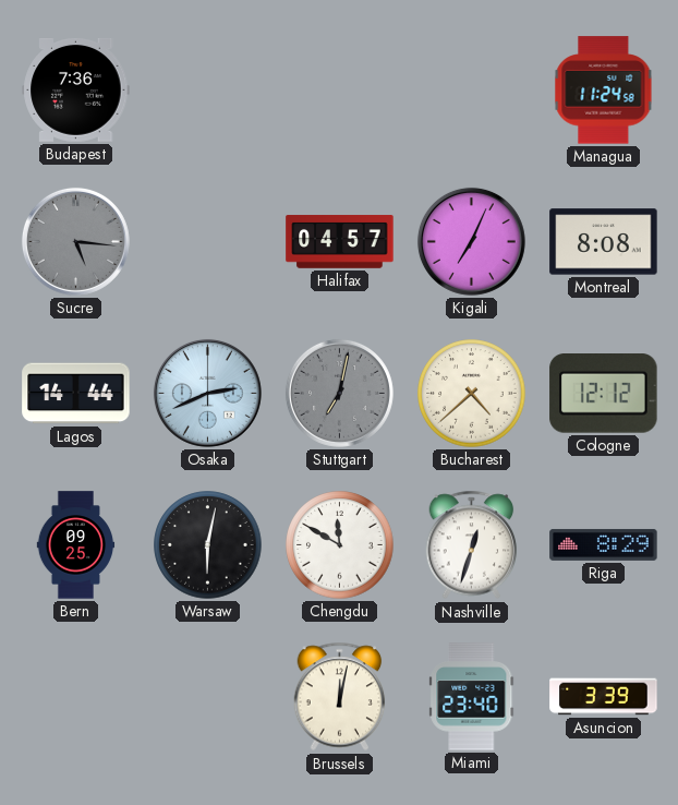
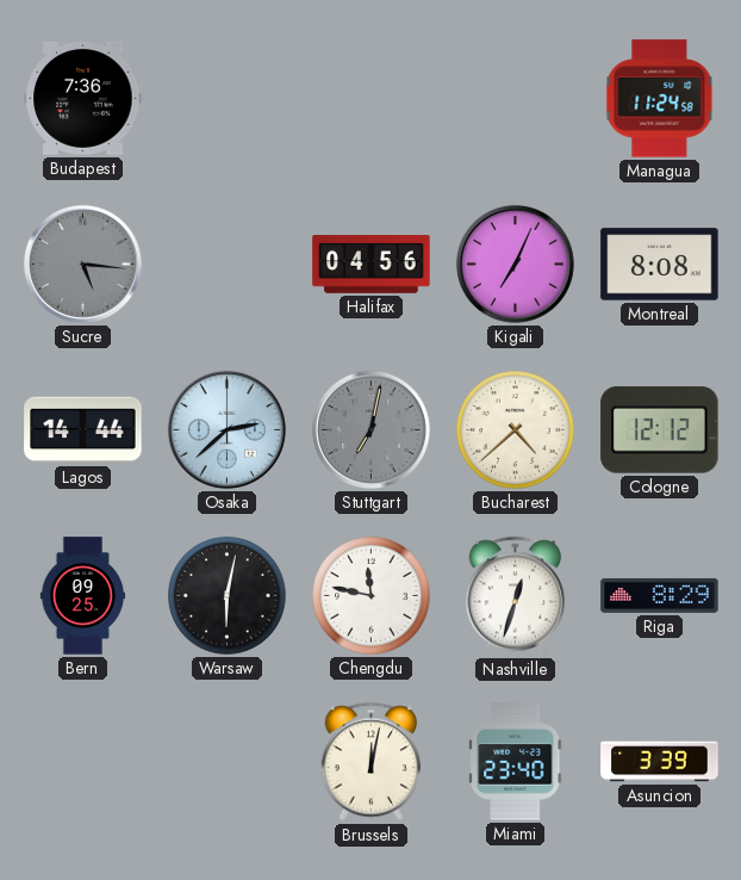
Halifax: 04:57 -> 04:56
Osaka: 2:41 -> 2:38
Chengdu: 11:50 -> 11:47
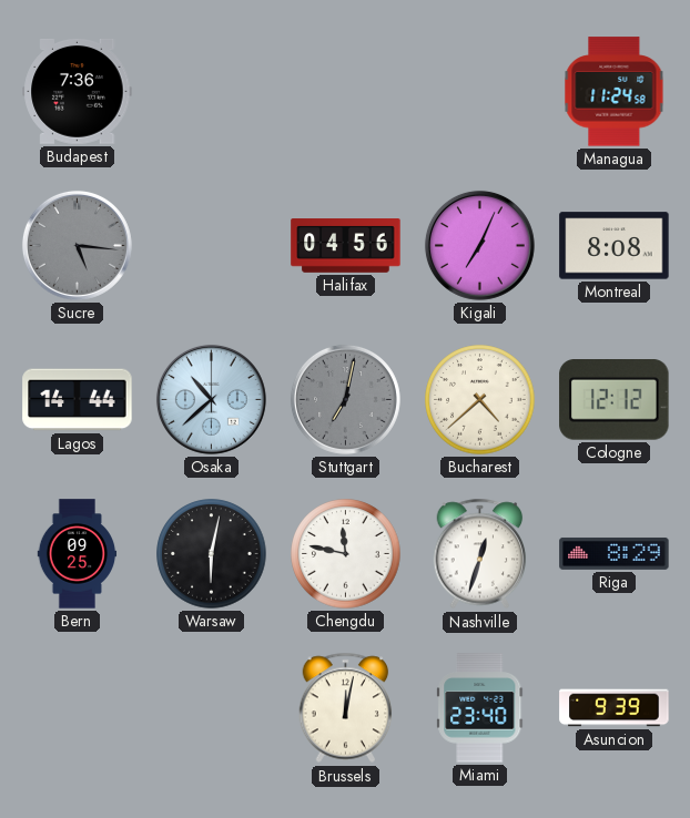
Osaka: 2:38 -> 10:38
Asuncion: 3:39 -> 9:39
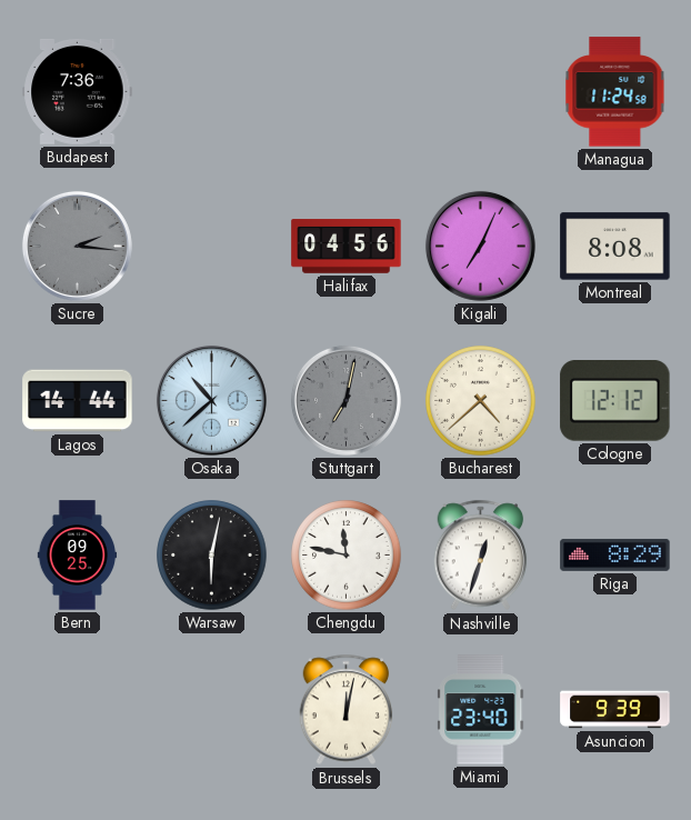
Sucre: 5:16 -> 2:16
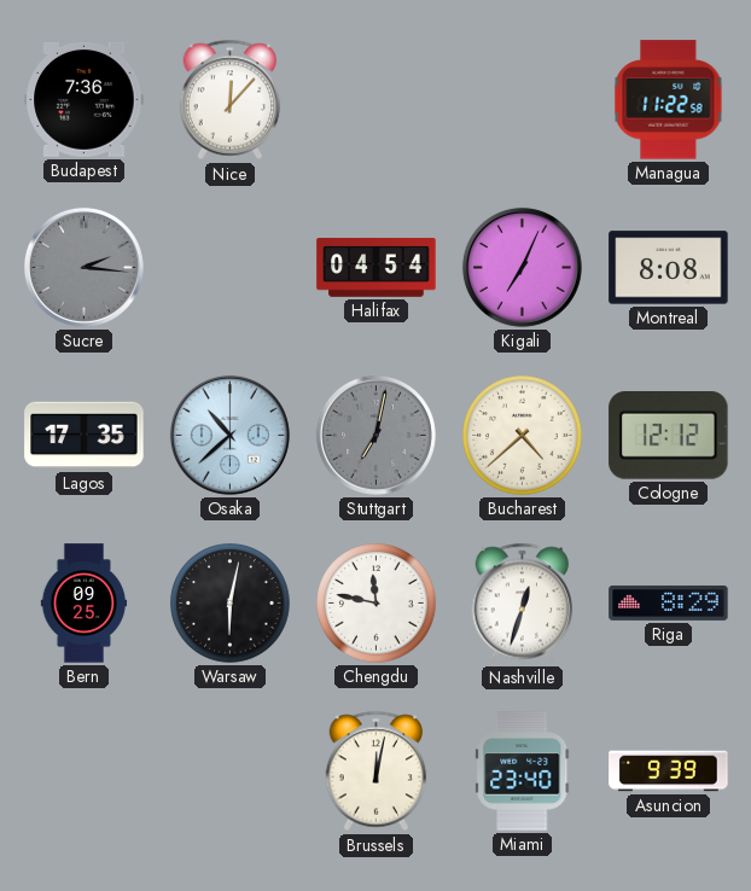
Nice: none -> 12:07
Managua: 11:24 -> 11:22
Halifax: 04:56 -> 04:54
Lagos: 14:44 -> 17:35
